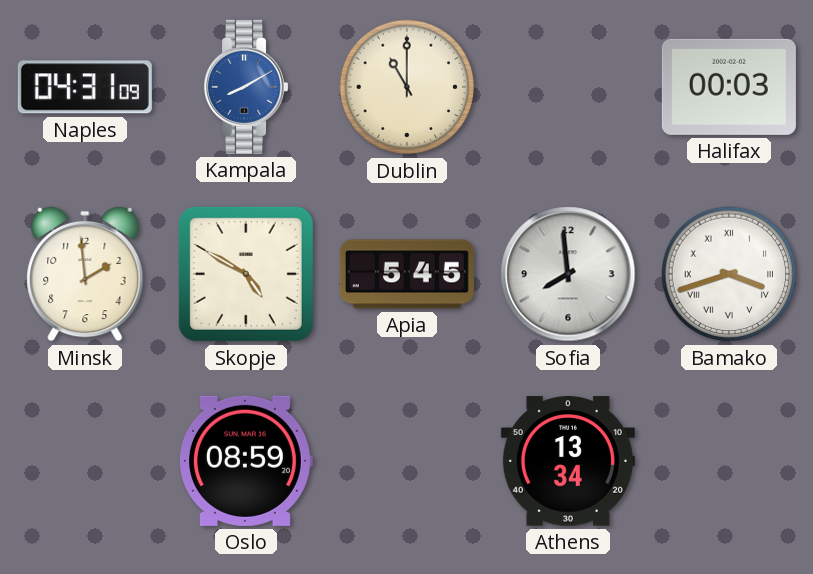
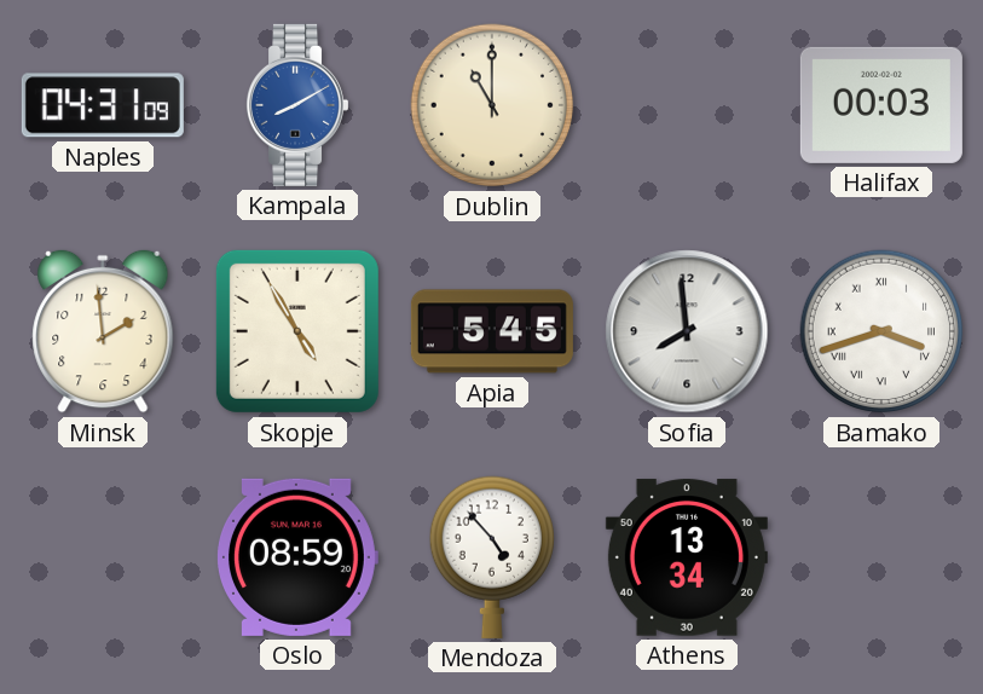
Skopje: 4:50 -> 4:55
Mendoza: none -> 4:53
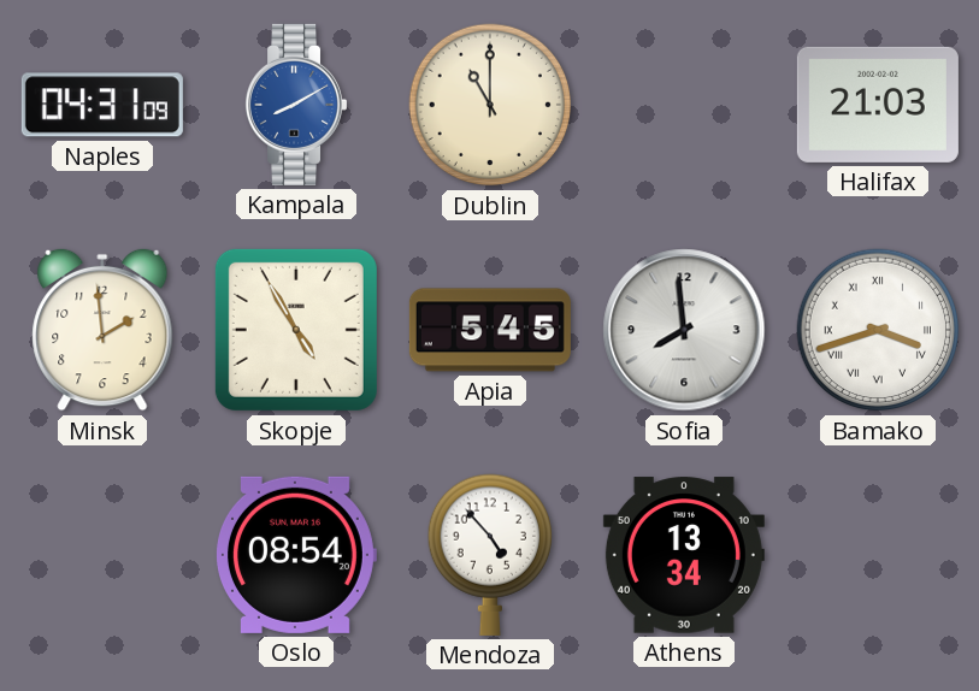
Halifax: 00:03 -> 21:03
Oslo: 08:59 -> 08:54
